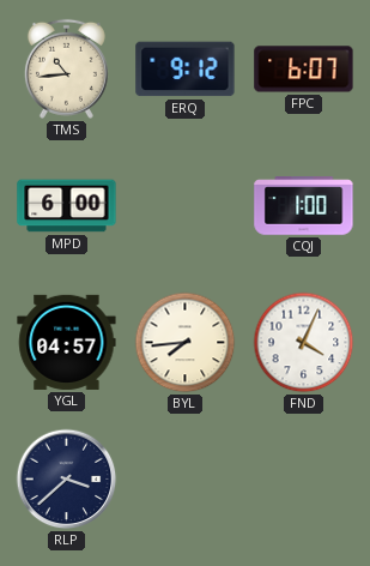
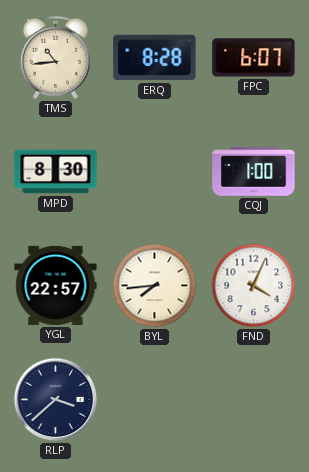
ERQ: 9:12 -> 8:28
MPD: 6:00 -> 8:30
YGL: 04:57 -> 22:57
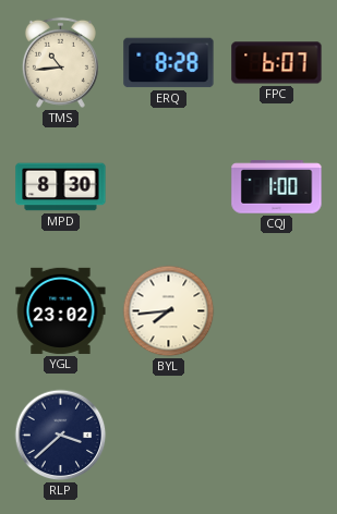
YGL: 22:57 -> 23:02
FND: 4:04 -> none
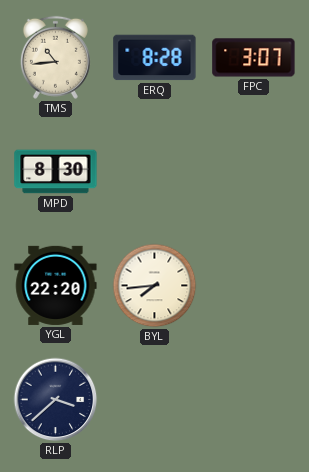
FPC: 6:07 -> 3:07
CQJ: 1:00 -> none
YGL: 23:02 -> 22:20
